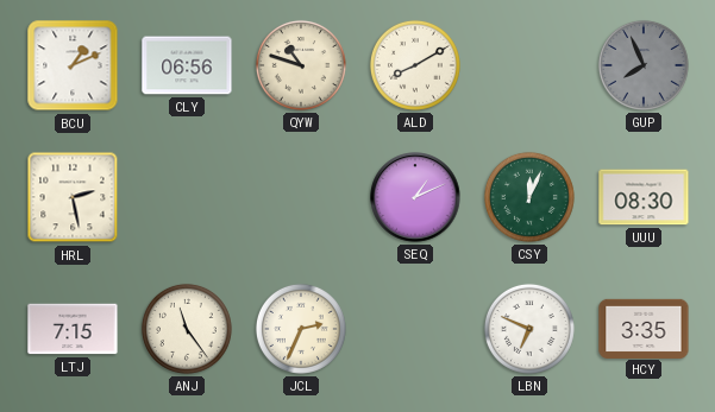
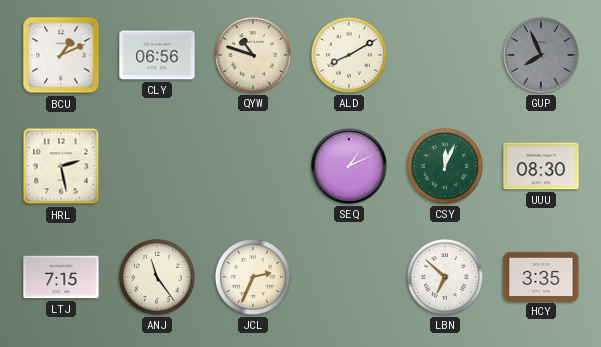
LBN: 6:49 -> 6:52
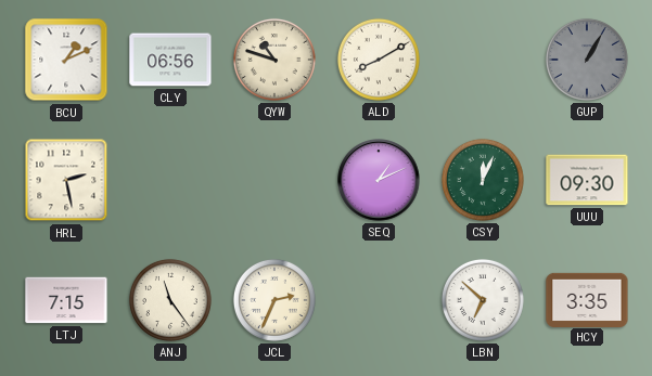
GUP: 7:56 -> 1:05
UUU: 08:30 -> 09:30
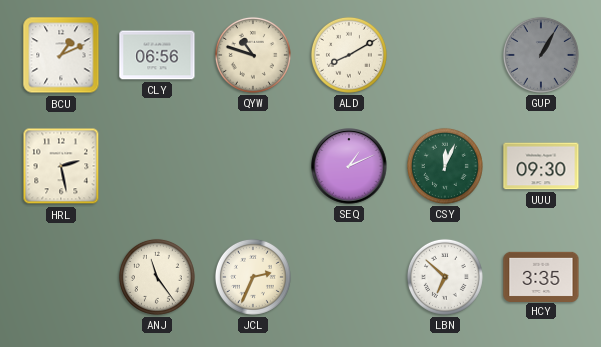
LTJ: 7:15 -> none
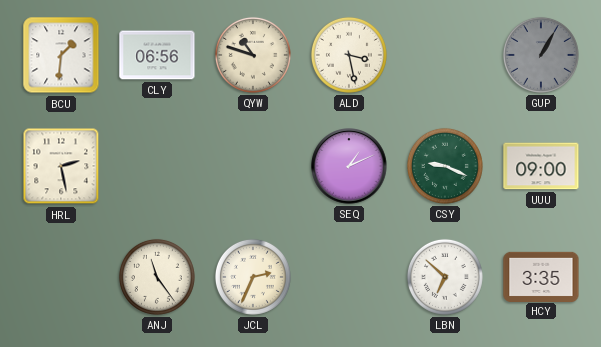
BCU: 1:11 -> 1:31
ALD: 8:10 -> 3:28
CSY: 12:04 -> 9:19
UUU: 09:30 -> 09:00
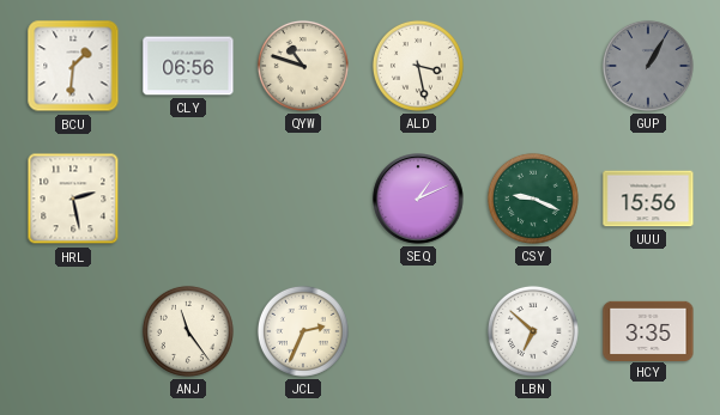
UUU: 09:00 -> 15:56
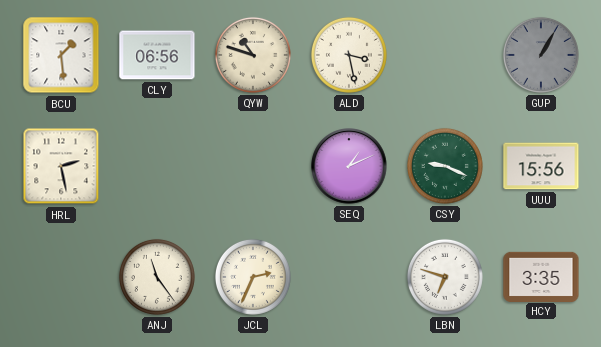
BCU: 1:31 -> 1:29
LBN: 6:52 -> 6:48
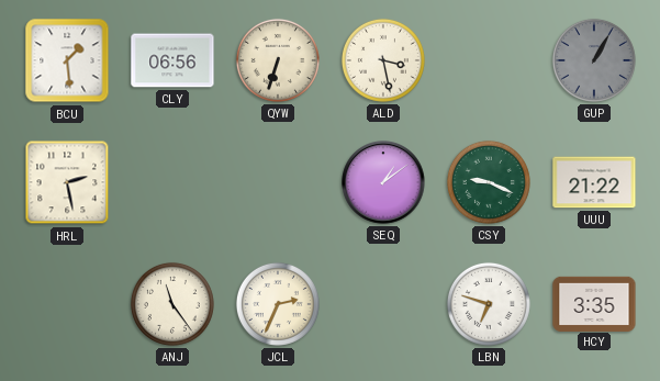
QYW: 10:48 -> 6:33
SEQ: 1:11 -> 1:09
UUU: 15:56 -> 21:22
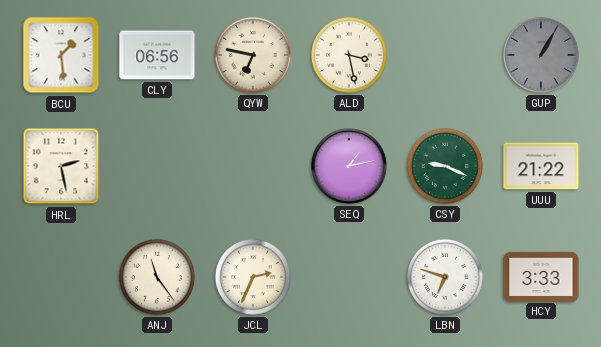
QYW: 6:33 -> 6:47
SEQ: 1:09 -> 1:13
HCY: 3:35 -> 3:33
